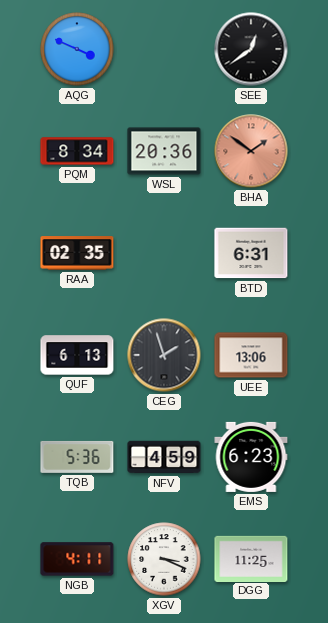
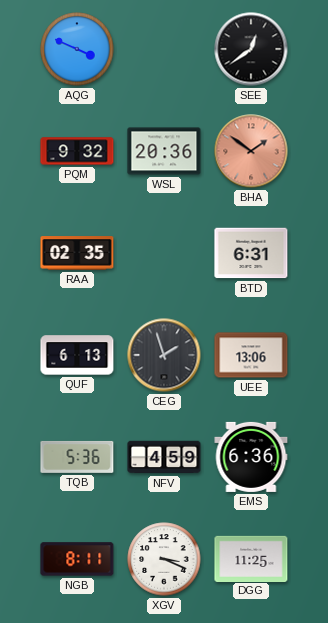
PQM: 8:34 -> 9:32
EMS: 6:23 -> 6:36
NGB: 4:11 -> 8:11
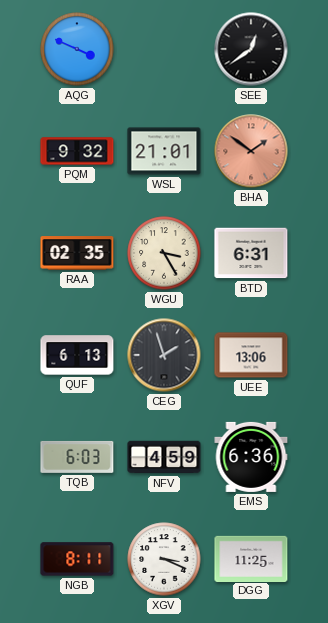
WSL: 20:36 -> 21:01
WGU: none -> 3:25
TQB: 5:36 -> 6:03
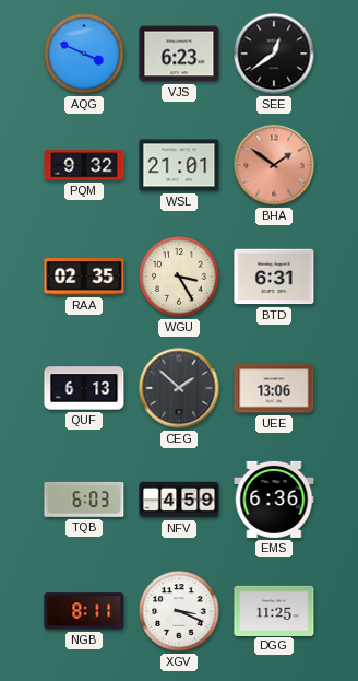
VJS: none -> 6:23
CEG: 1:57 -> 1:52
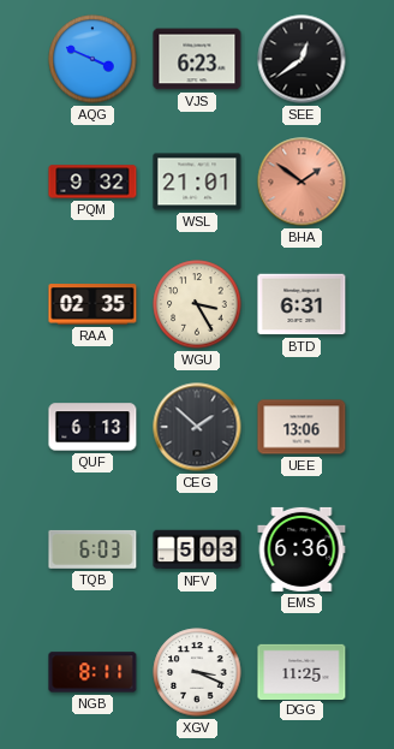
NFV: 4:59 -> 5:03
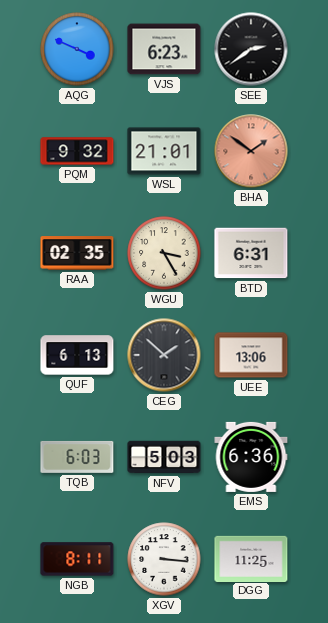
SEE: 12:39 -> 2:39
XGV: 3:19 -> 3:16
